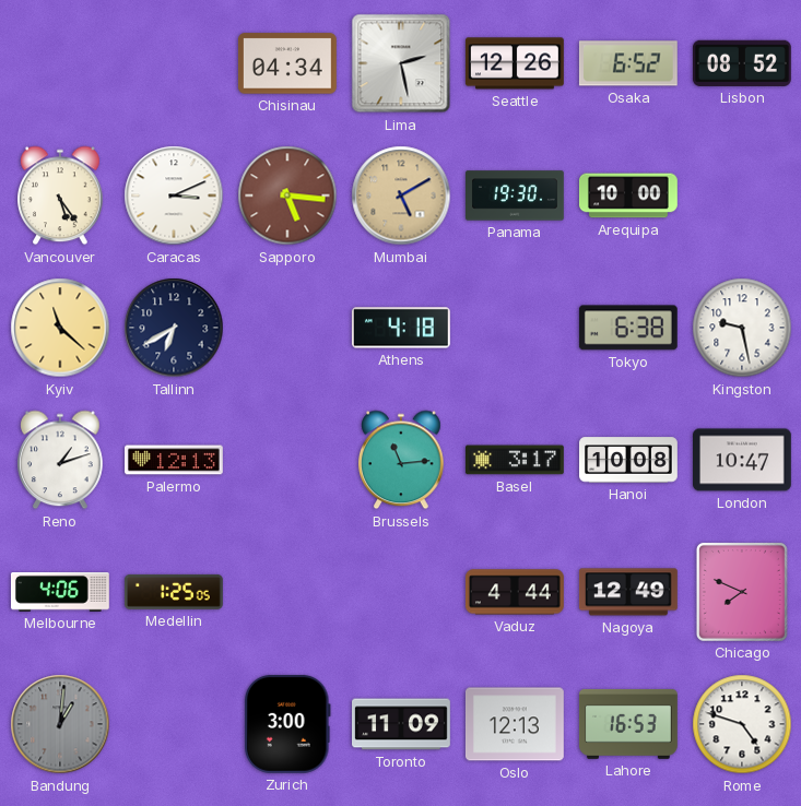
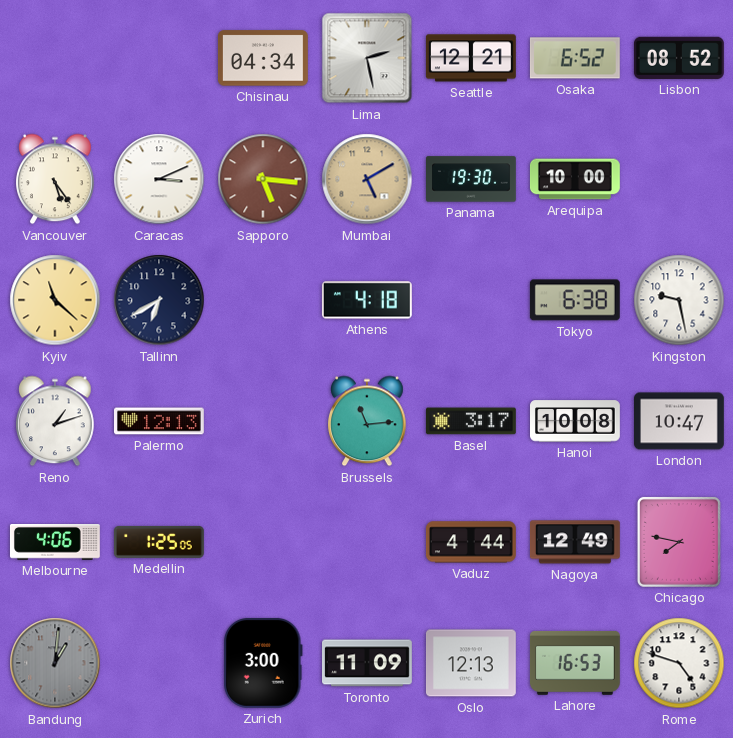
Seattle: 12:26 -> 12:21
Chicago: 7:49 -> 7:47
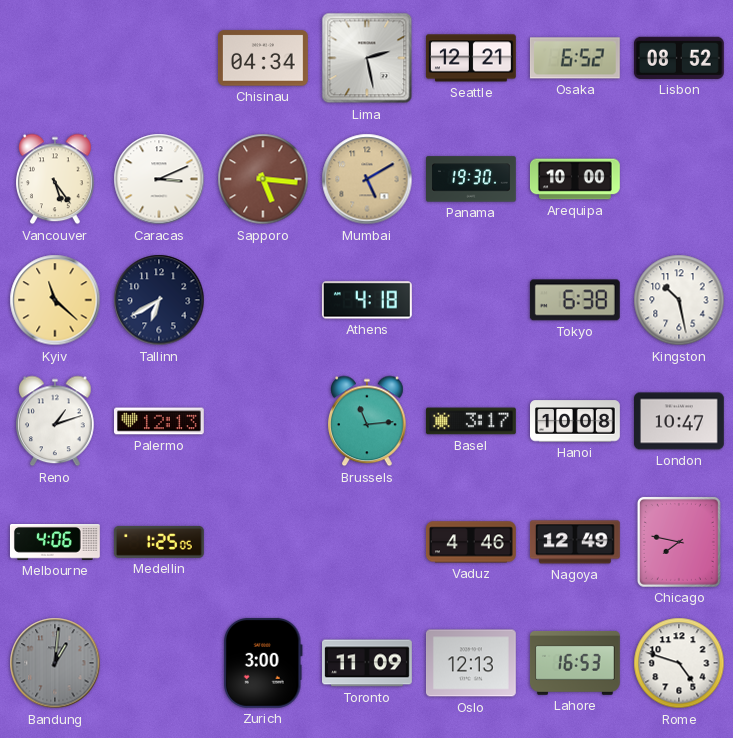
Kingston: 9:28 -> 10:28
Vaduz: 4:44 -> 4:46
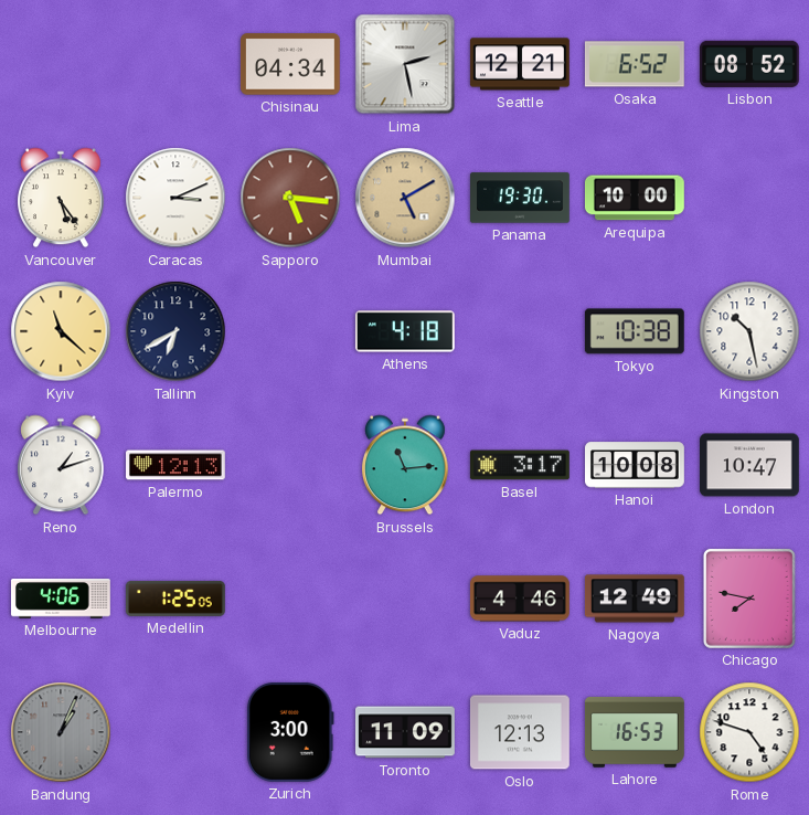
Tokyo: 6:38 -> 10:38
Bandung: 1:01 -> 1:04
